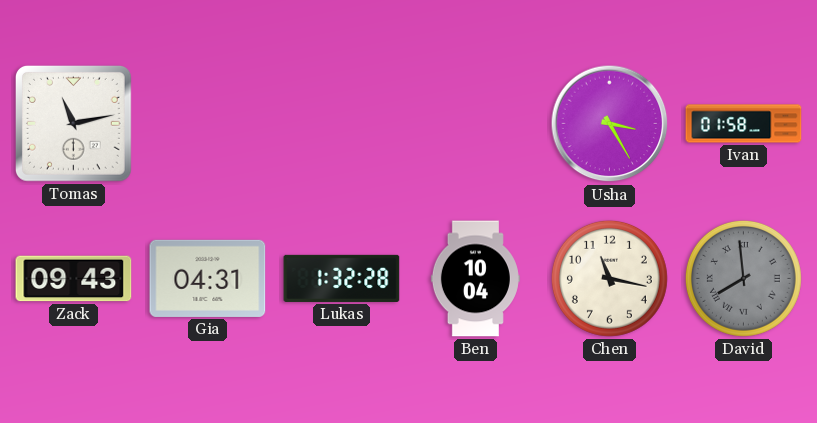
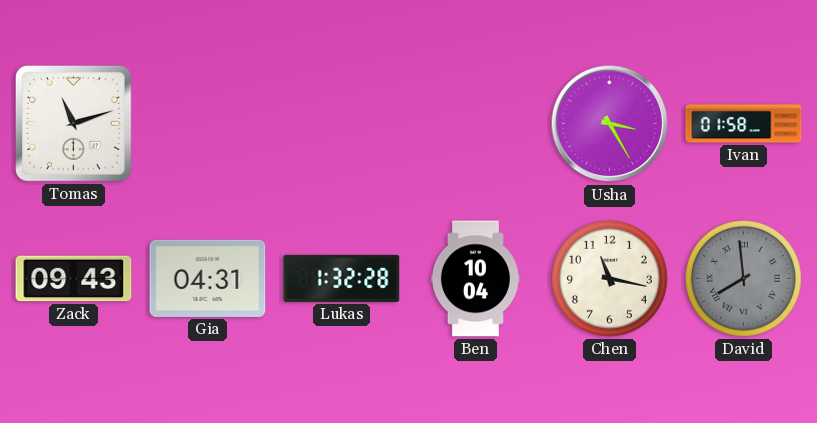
Tomas: 11:13 -> 11:12
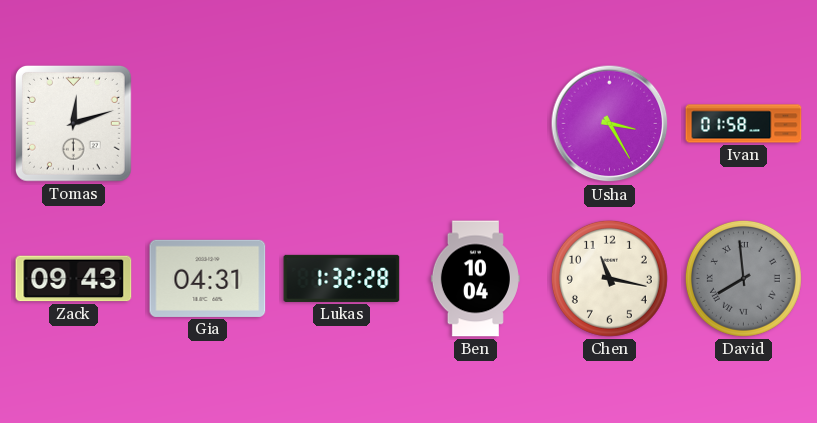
Tomas: 11:12 -> 12:12
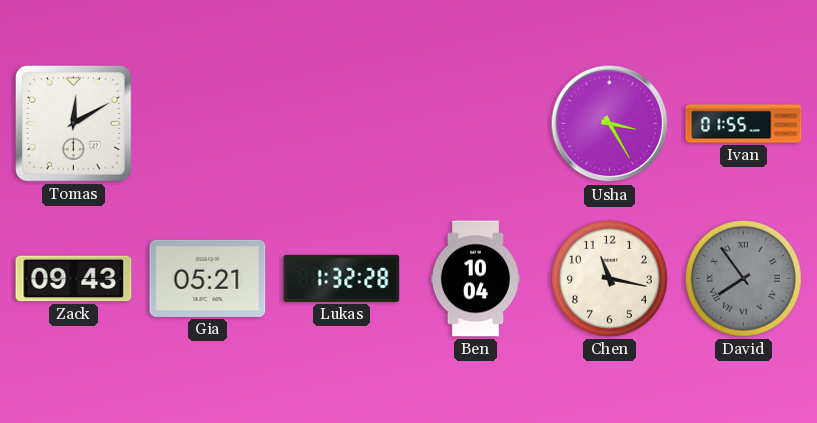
Tomas: 12:12 -> 12:10
Ivan: 01:58 -> 01:55
Gia: 04:31 -> 05:21
David: 7:59 -> 7:54
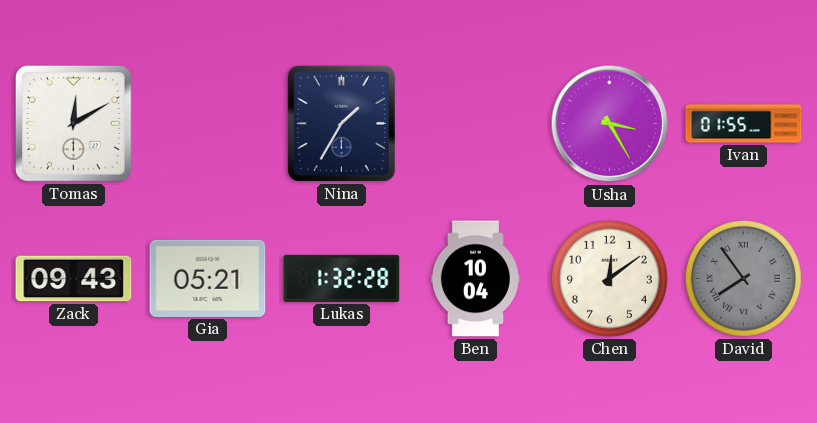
Nina: none -> 1:35
Chen: 11:17 -> 12:09
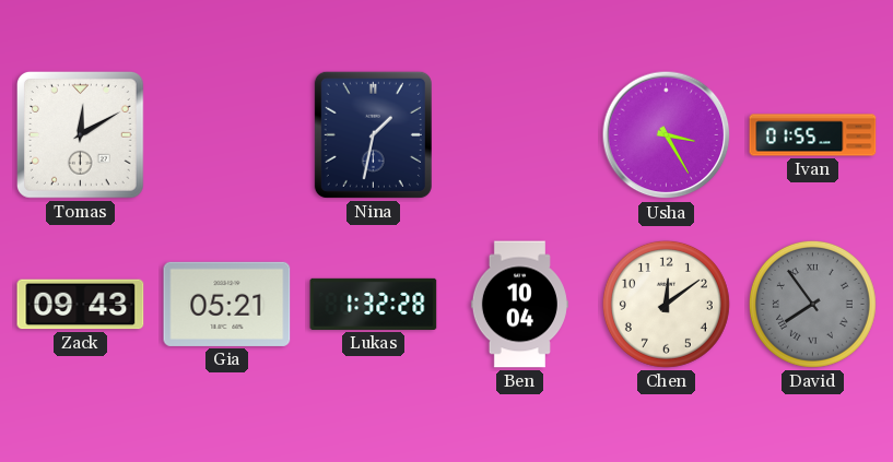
Nina: 1:35 -> 1:32
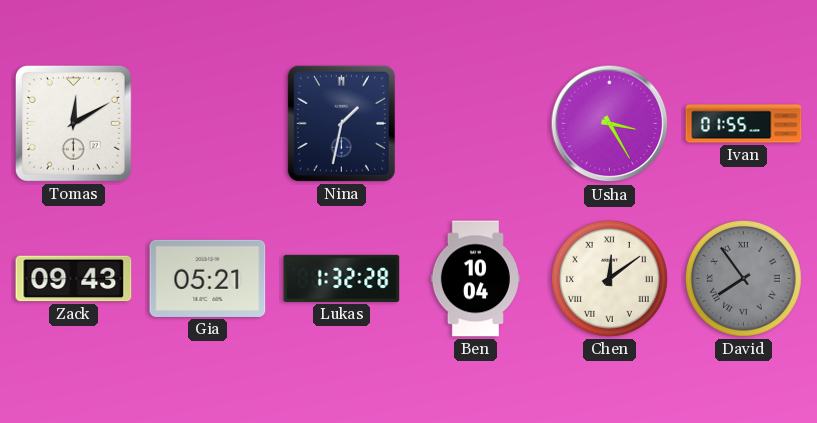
Chen numerals: Arabic -> Roman
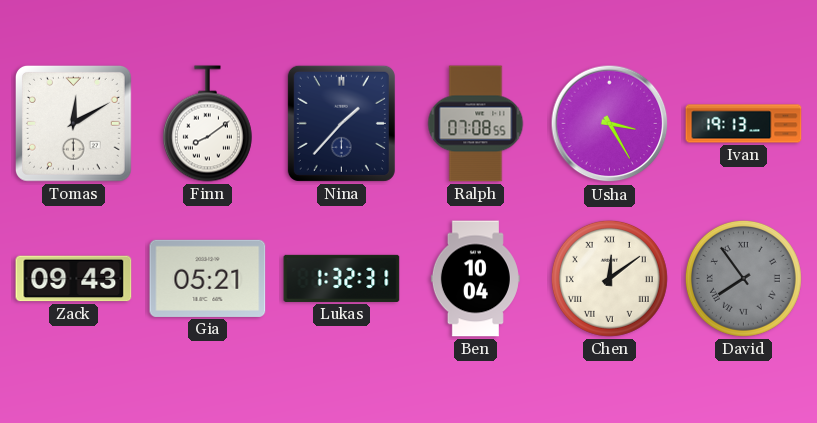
Finn: none -> 8:09
Nina: 1:32 -> 1:37
Ralph: none -> 07:08
Ivan: 01:55 -> 19:13
Lukas: 1:32:28 -> 1:32:31
